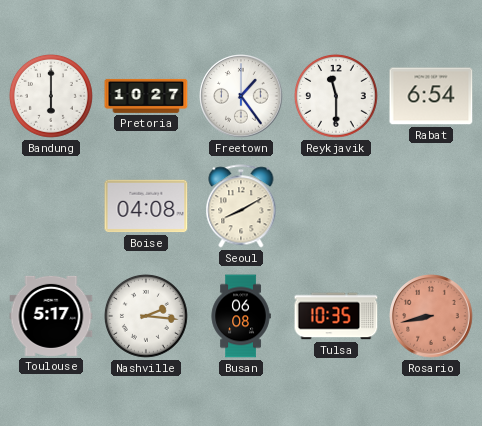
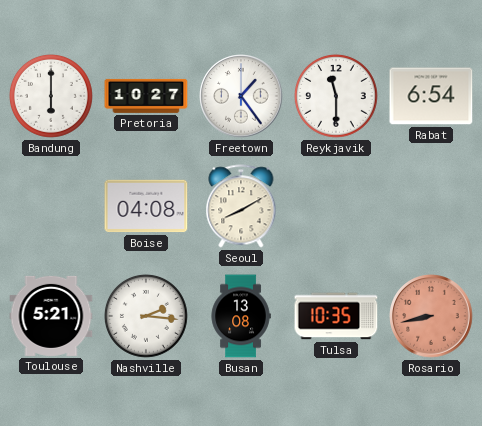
Toulouse: 5:17 -> 5:21
Busan: 06:08 -> 13:08
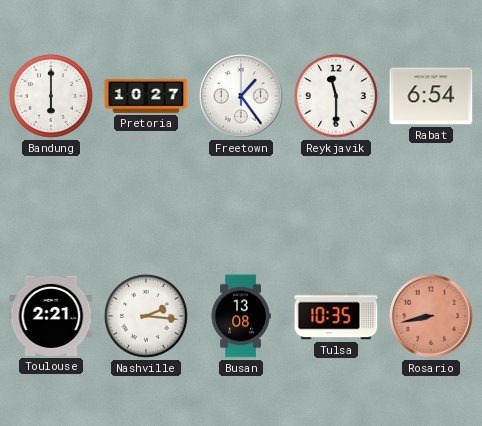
Boise: 04:08 -> none
Seoul: 8:10 -> none
Toulouse: 5:21 -> 2:21
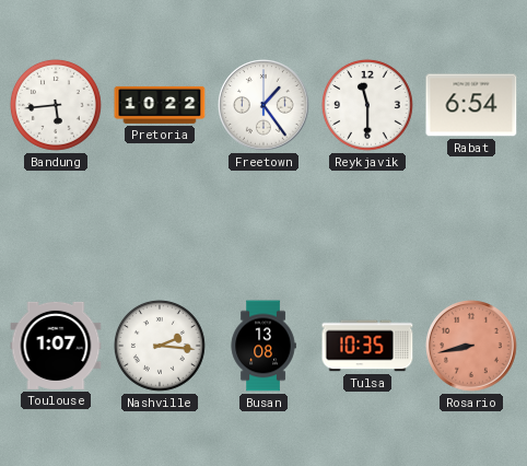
Bandung: 6:00 -> 5:44
Pretoria: 10:27 -> 10:22
Toulouse: 2:21 -> 1:07
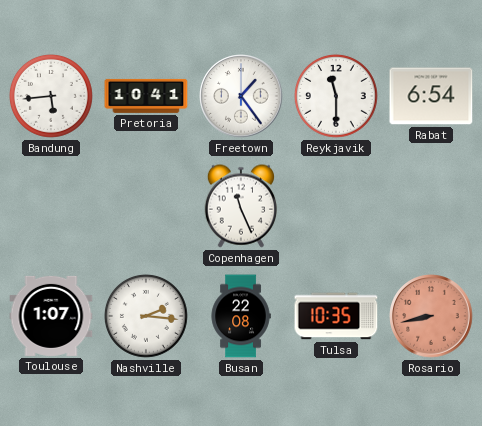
Pretoria: 10:22 -> 10:41
Copenhagen: none -> 11:26
Busan: 13:08 -> 22:08
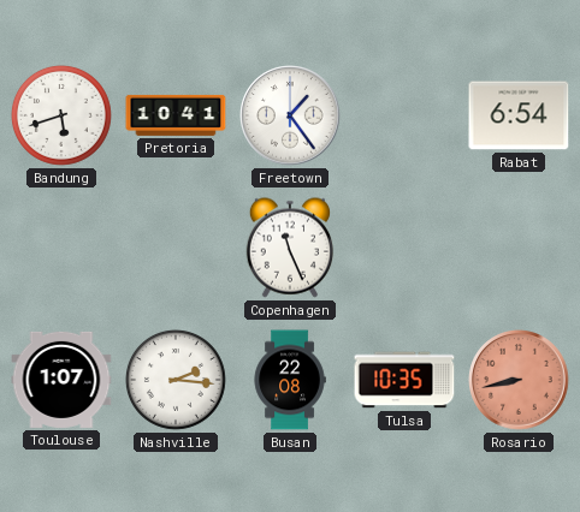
Bandung: 5:44 -> 5:42
Reykjavik: 11:30 -> none
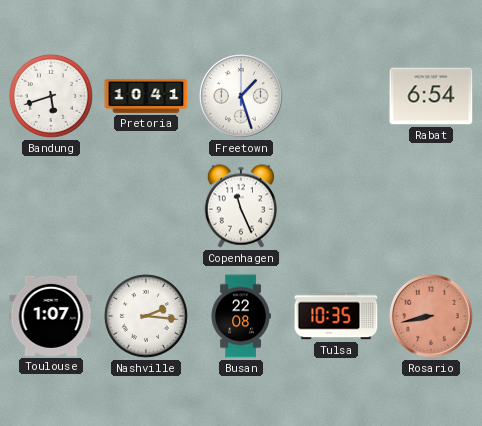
Freetown: 1:24 -> 1:27
